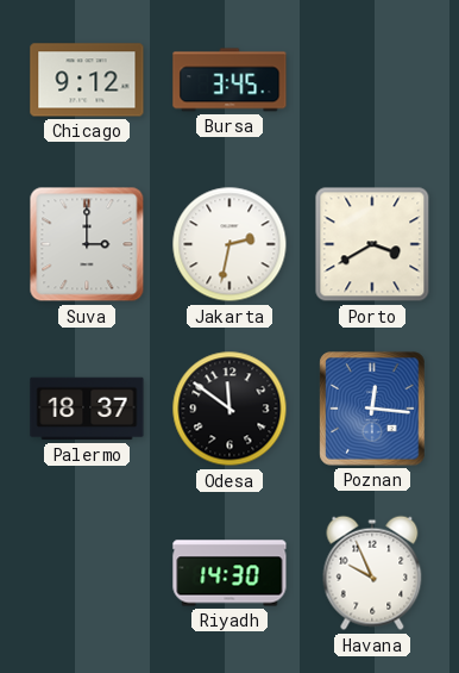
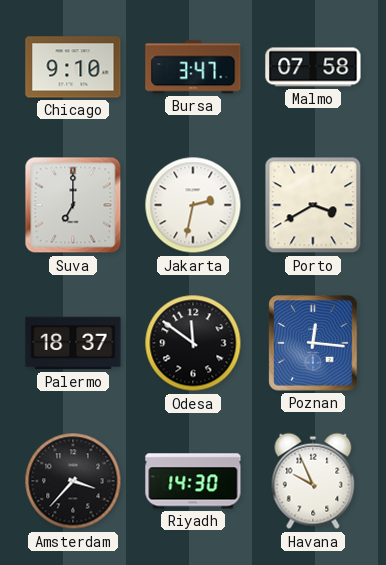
Chicago: 9:12 -> 9:10
Bursa: 3:45 -> 3:47
Malmo: none -> 07:58
Suva: 3:00 -> 7:00
Amsterdam: none -> 3:37
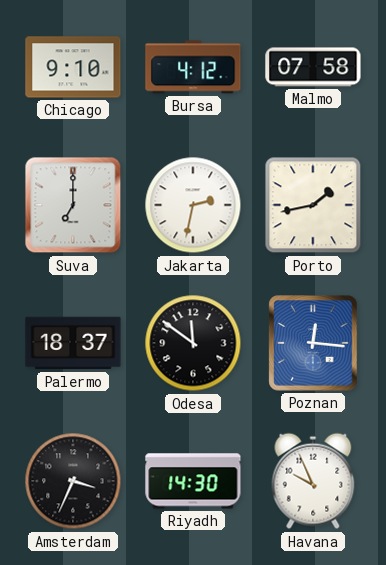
Bursa: 3:47 -> 4:12
Porto: 3:40 -> 1:43
Amsterdam: 3:37 -> 3:34
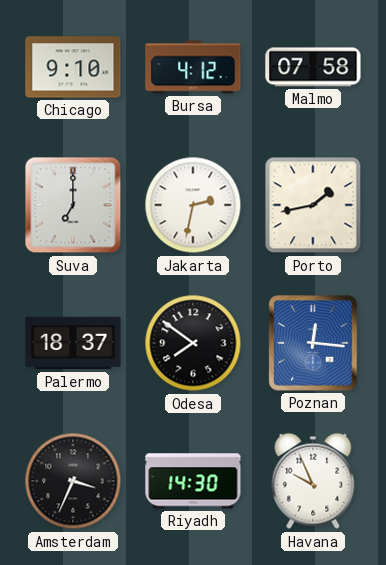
Odesa: 11:51 -> 7:51
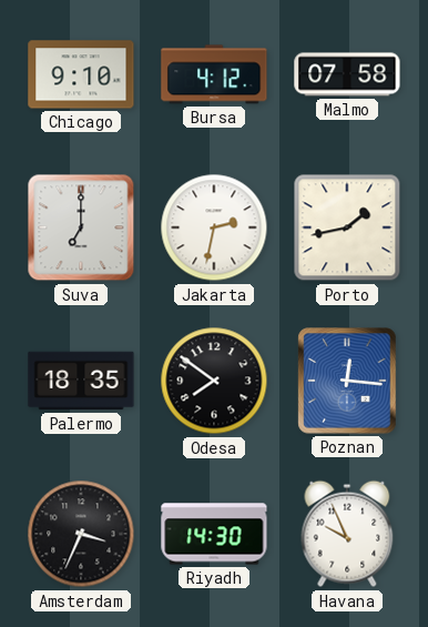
Palermo: 18:37 -> 18:35
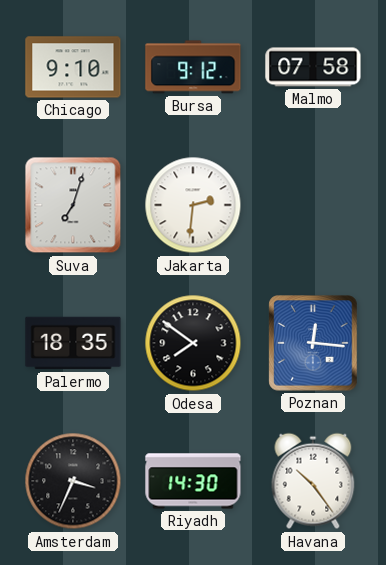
Bursa: 4:12 -> 9:12
Suva: 7:00 -> 7:03
Jakarta: 2:32 -> 2:31
Porto: 1:43 -> none
Havana: 9:56 -> 10:24
